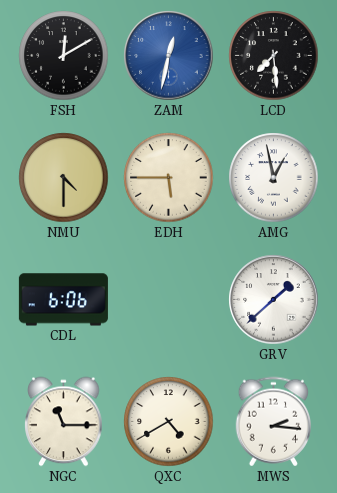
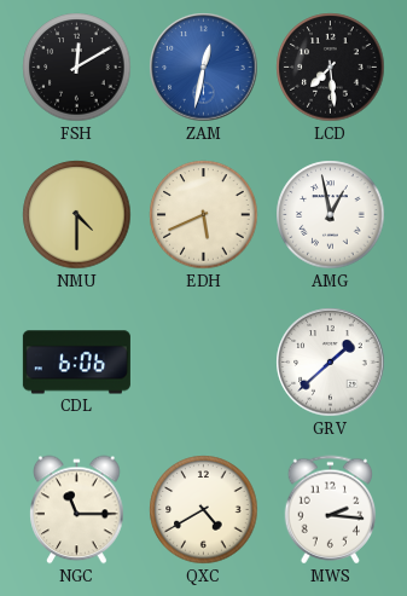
EDH: 5:45 -> 5:41
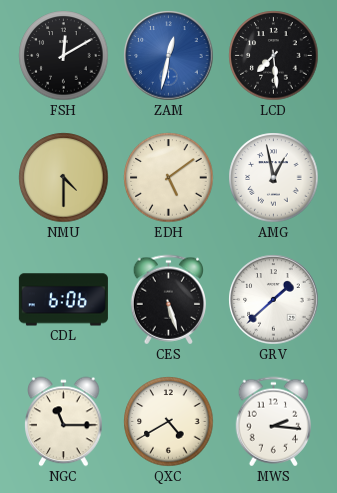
EDH: 5:41 -> 5:09
CES: none -> 5:27
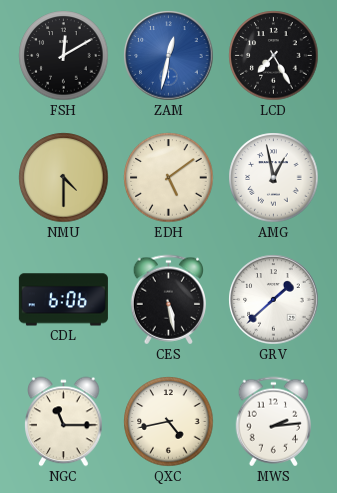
LCD: 7:29 -> 7:25
CES: 5:27 -> 5:28
QXC: 4:40 -> 4:43
MWS: 2:16 -> 2:14
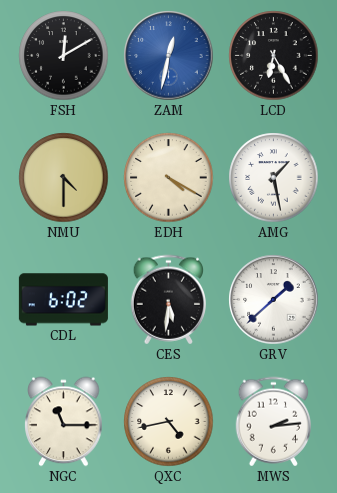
LCD: 7:25 -> 6:25
EDH: 5:09 -> 4:20
AMG: 12:58 -> 1:28
CDL: 6:06 -> 6:02
CES: 5:28 -> 5:31
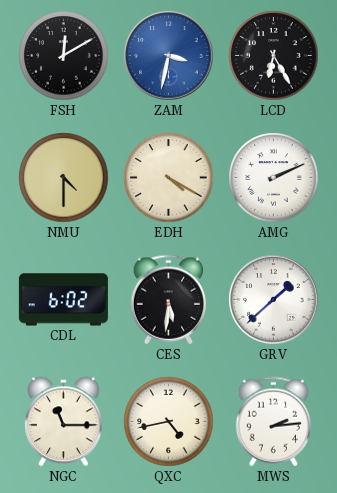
ZAM: 12:32 -> 3:32
AMG: 1:28 -> 2:11
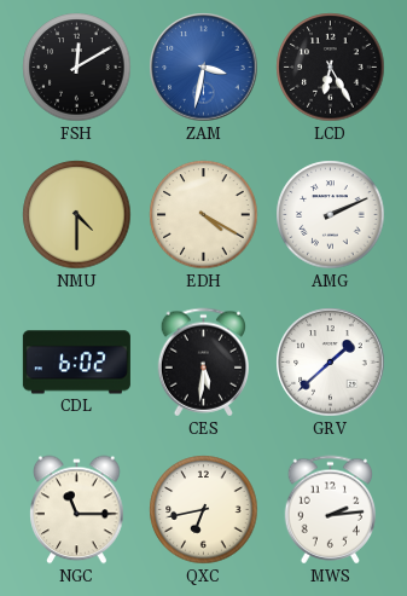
QXC: 4:43 -> 6:43
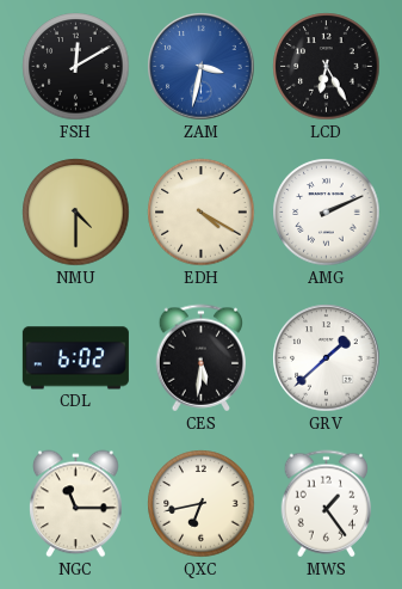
MWS: 2:14 -> 1:24
